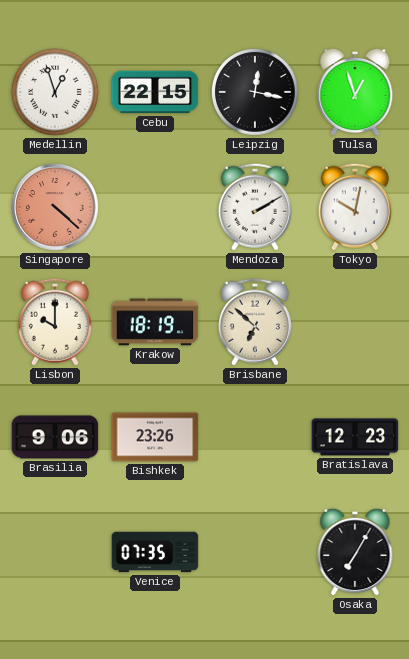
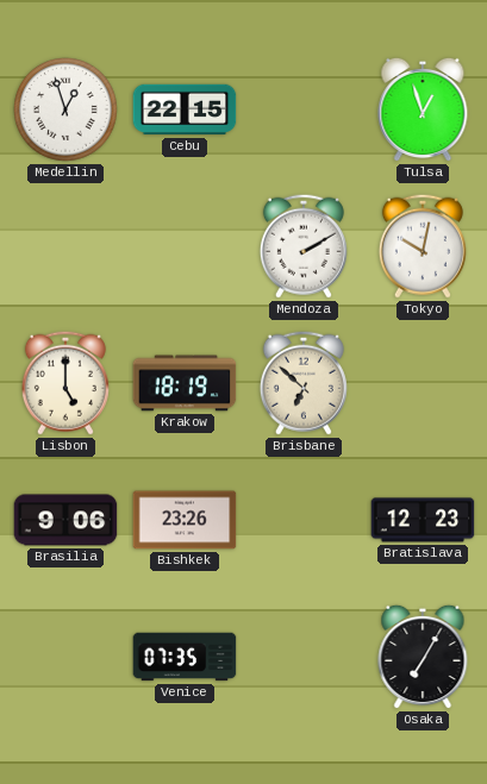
Leipzig: 12:17 -> none
Singapore: 4:22 -> none
Lisbon: 10:00 -> 5:00
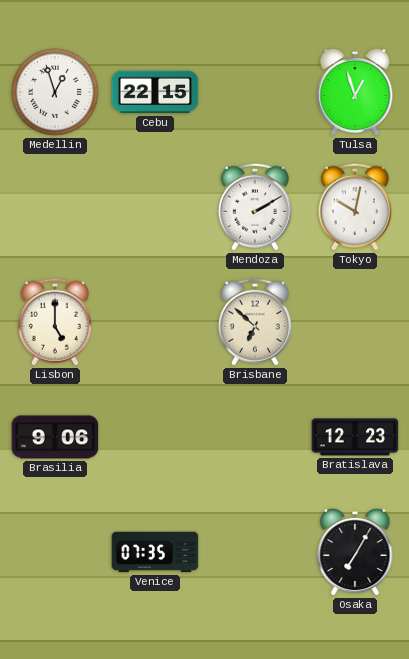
Krakow: 18:19 -> none
Bishkek: 23:26 -> none
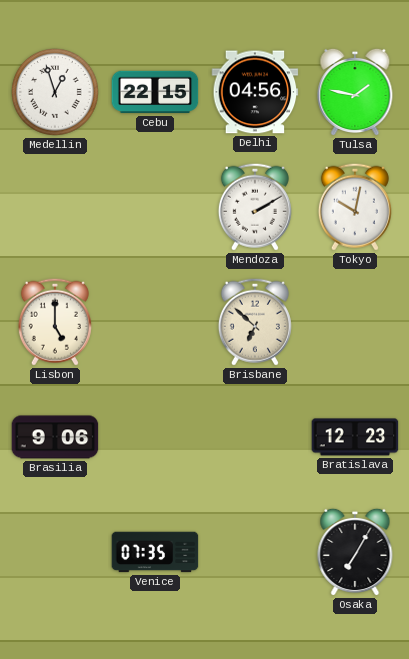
Delhi: none -> 04:56
Tulsa: 12:57 -> 1:47
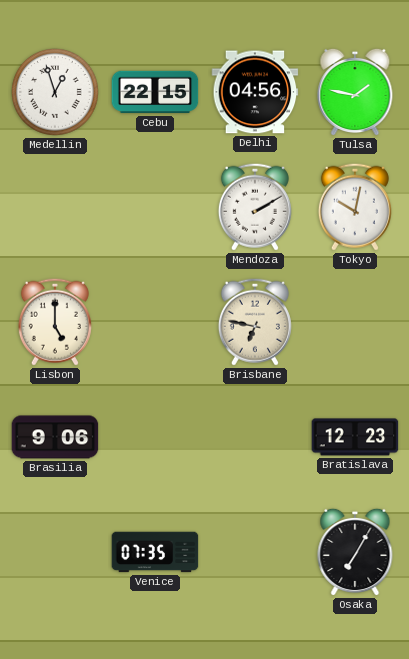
Brisbane: 6:52 -> 6:47
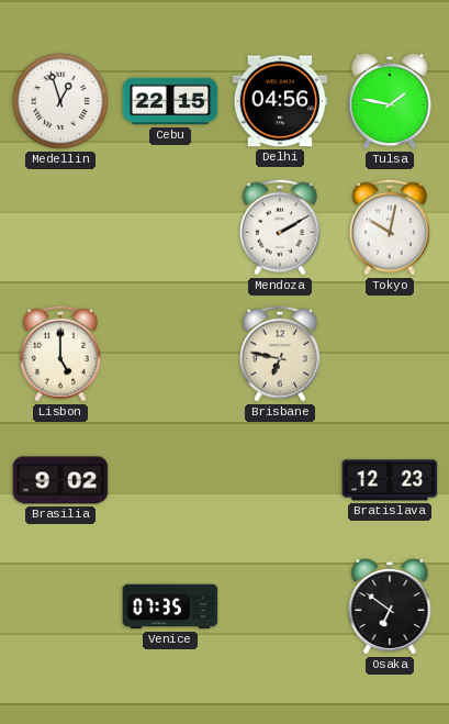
Brasilia: 9:06 -> 9:02
Osaka: 7:05 -> 6:51
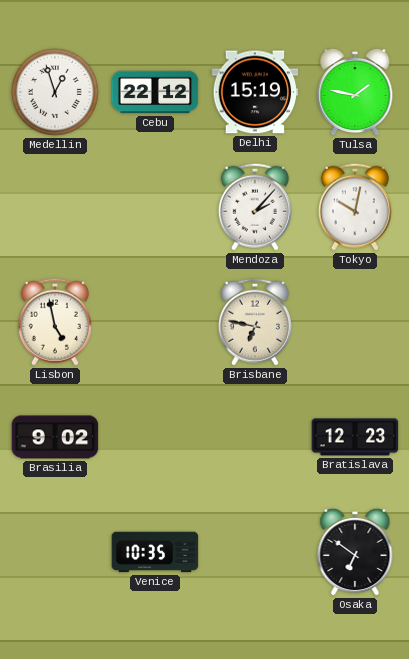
Cebu: 22:15 -> 22:12
Delhi: 04:56 -> 15:19
Mendoza: 2:10 -> 2:07
Lisbon: 5:00 -> 4:58
Venice: 07:35 -> 10:35
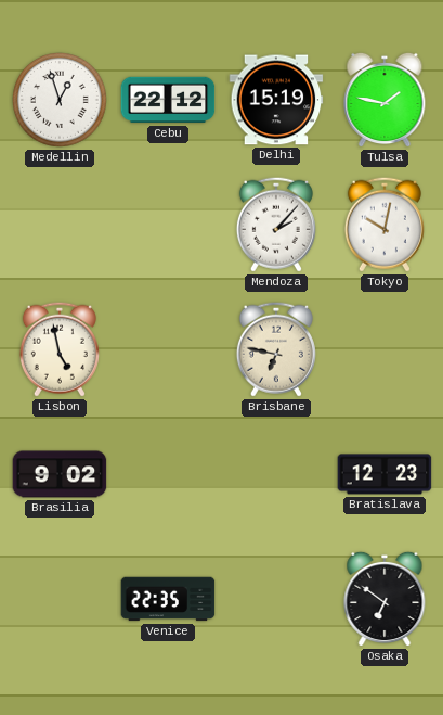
Venice: 10:35 -> 22:35
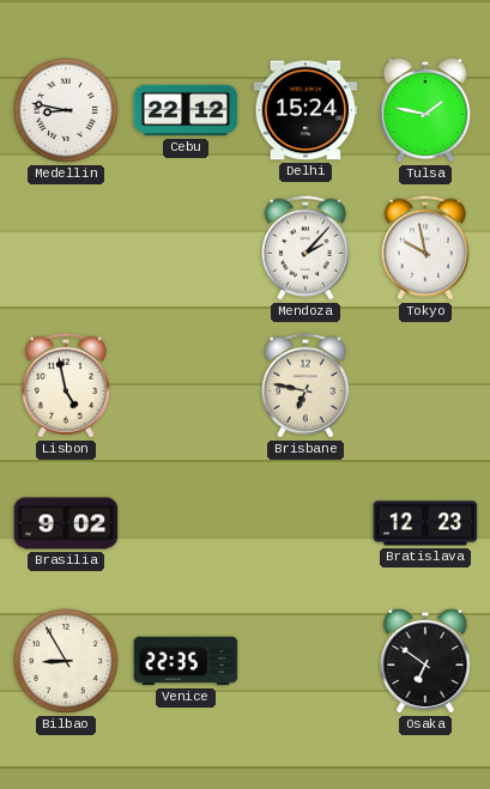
Medellin: 12:57 -> 8:47
Delhi: 15:19 -> 15:24
Tokyo: 10:02 -> 9:58
Bilbao: none -> 8:55
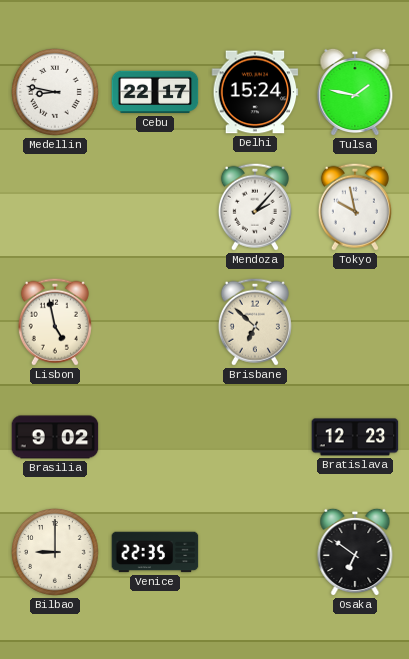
Cebu: 22:12 -> 22:17
Brisbane: 6:47 -> 6:52
Bilbao: 8:55 -> 9:00
